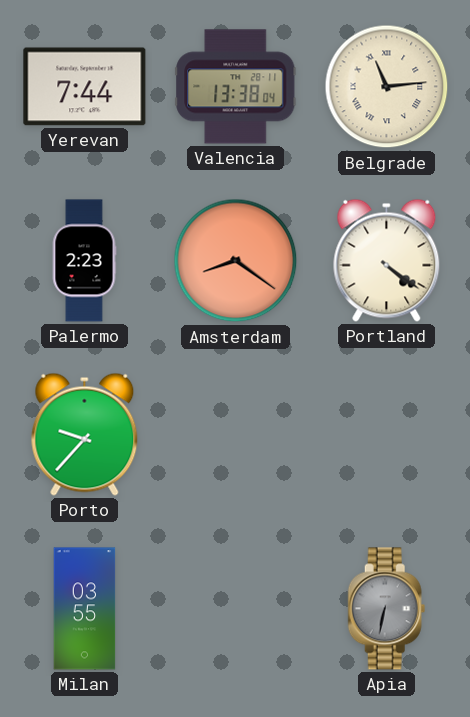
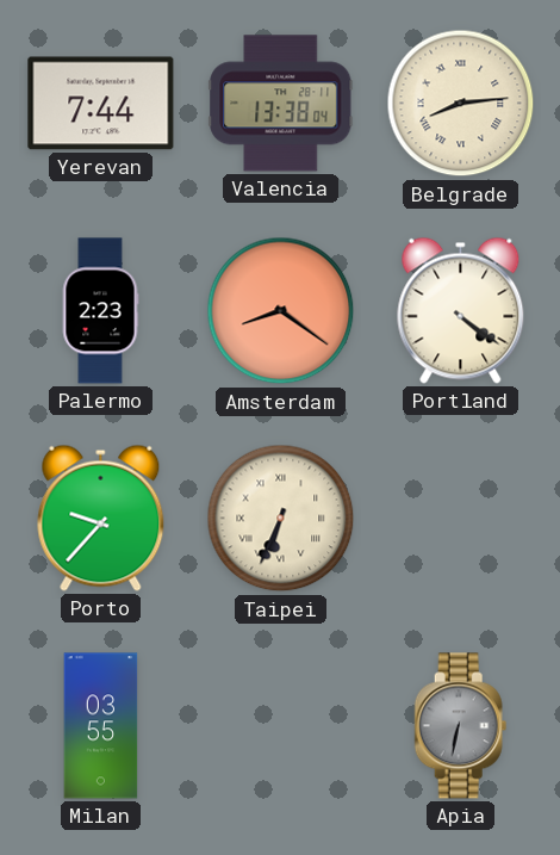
Belgrade: 11:14 -> 8:14
Taipei: none -> 6:34
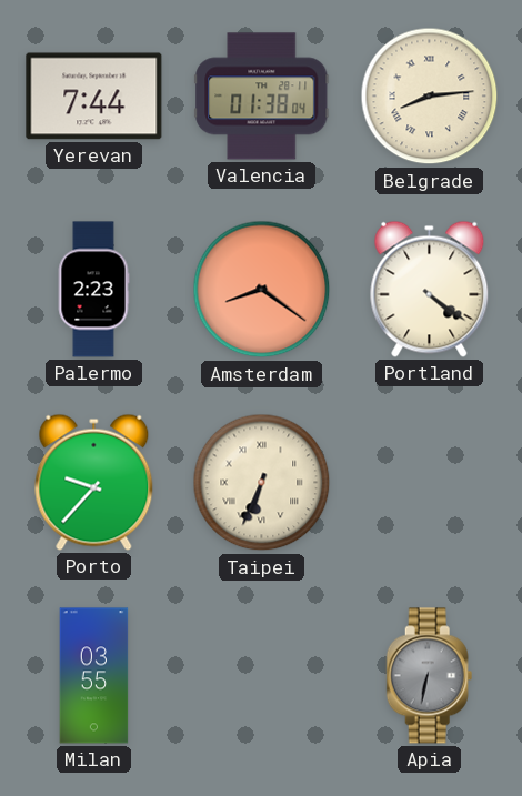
Valencia: 13:38 -> 01:38
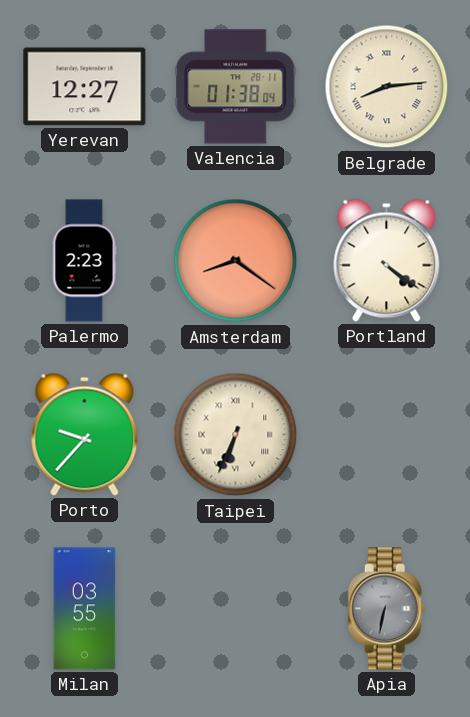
Yerevan: 7:44 -> 12:27
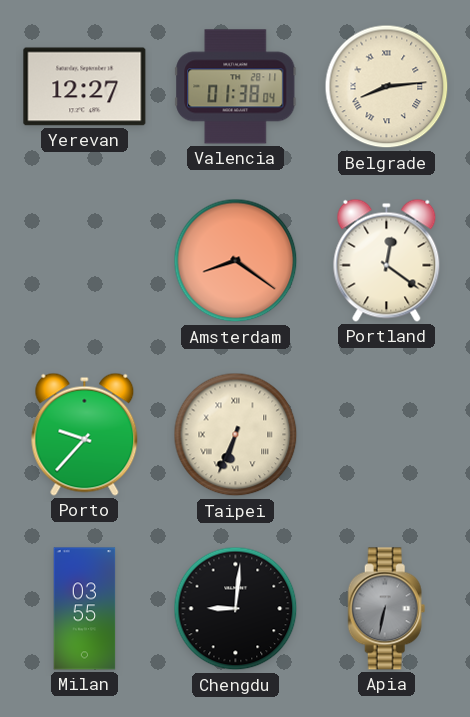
Palermo: 2:23 -> none
Portland: 4:21 -> 12:21
Chengdu: none -> 9:01
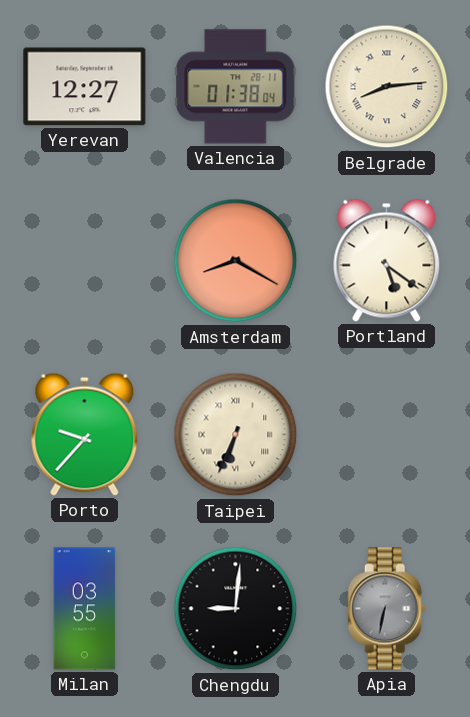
Amsterdam: 8:21 -> 8:20
Portland: 12:21 -> 5:21
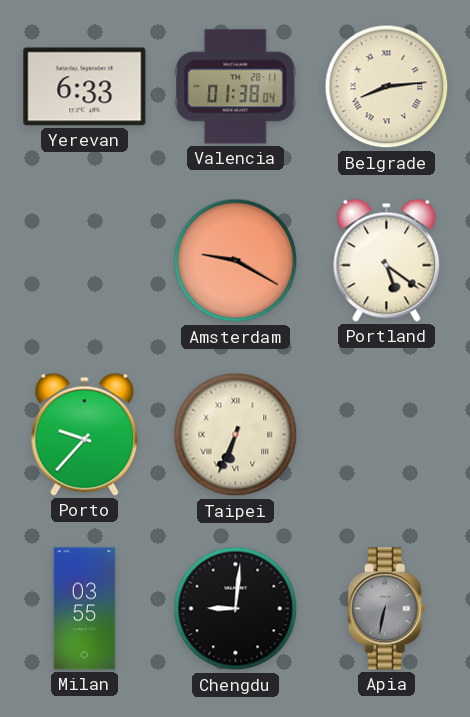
Yerevan: 12:27 -> 6:33
Amsterdam: 8:20 -> 9:20
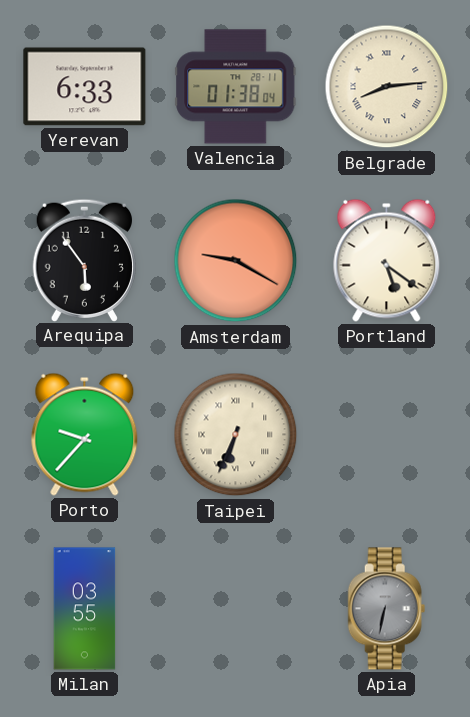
Arequipa: none -> 5:54
Chengdu: 9:01 -> none
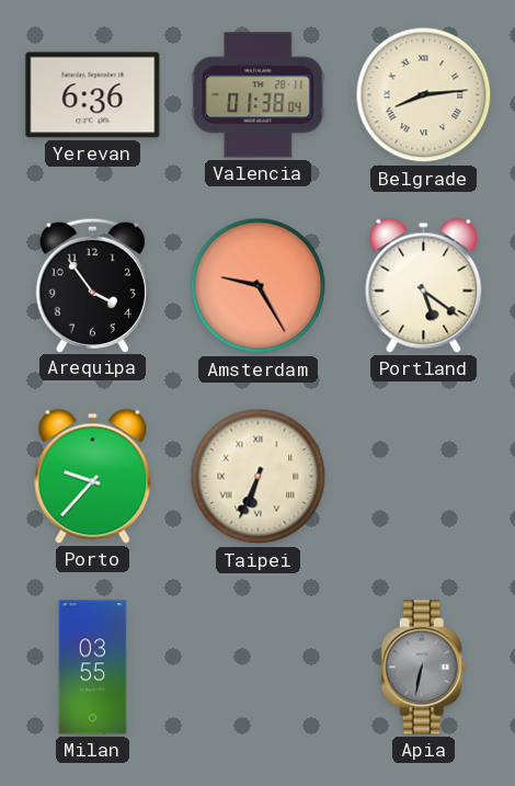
Yerevan: 6:33 -> 6:36
Arequipa: 5:54 -> 3:54
Amsterdam: 9:20 -> 9:25
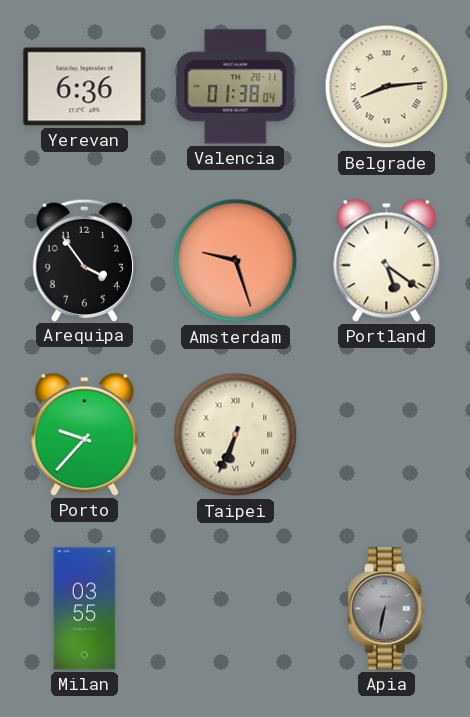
Amsterdam: 9:25 -> 9:27
